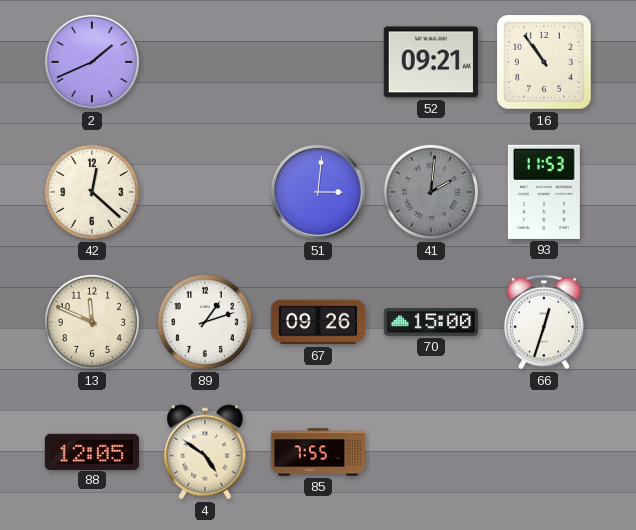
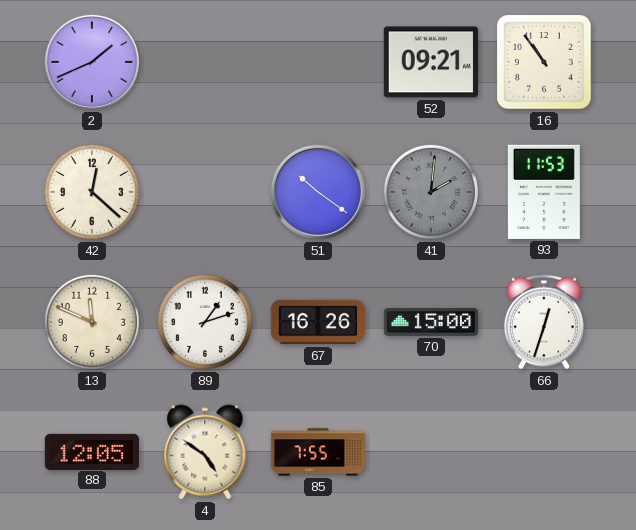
51: 3:01 -> 10:21
67: 09:26 -> 16:26
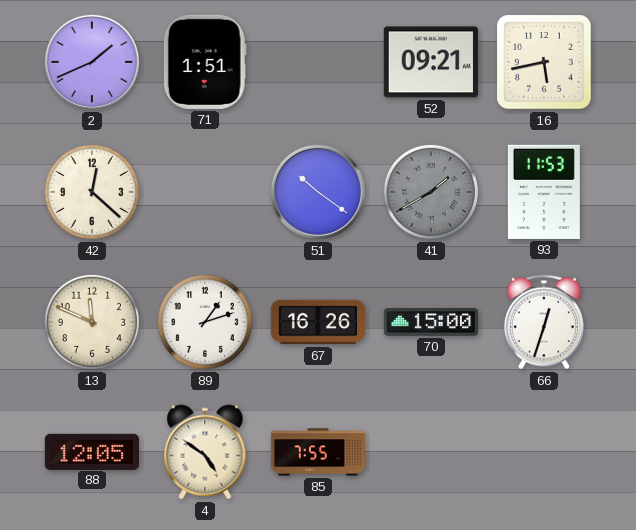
71: none -> 1:51
16: 10:54 -> 5:43
41: 2:01 -> 1:40
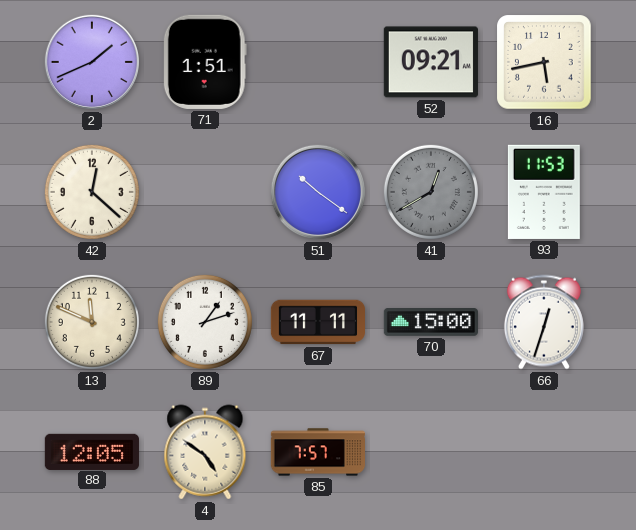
41: 1:40 -> 12:40
67: 16:26 -> 11:11
85: 7:55 -> 7:57
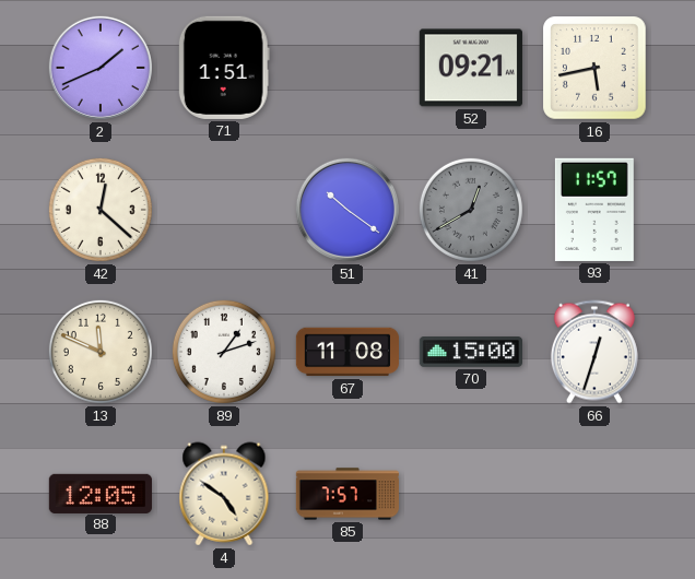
93: 11:53 -> 11:57
67: 11:11 -> 11:08
